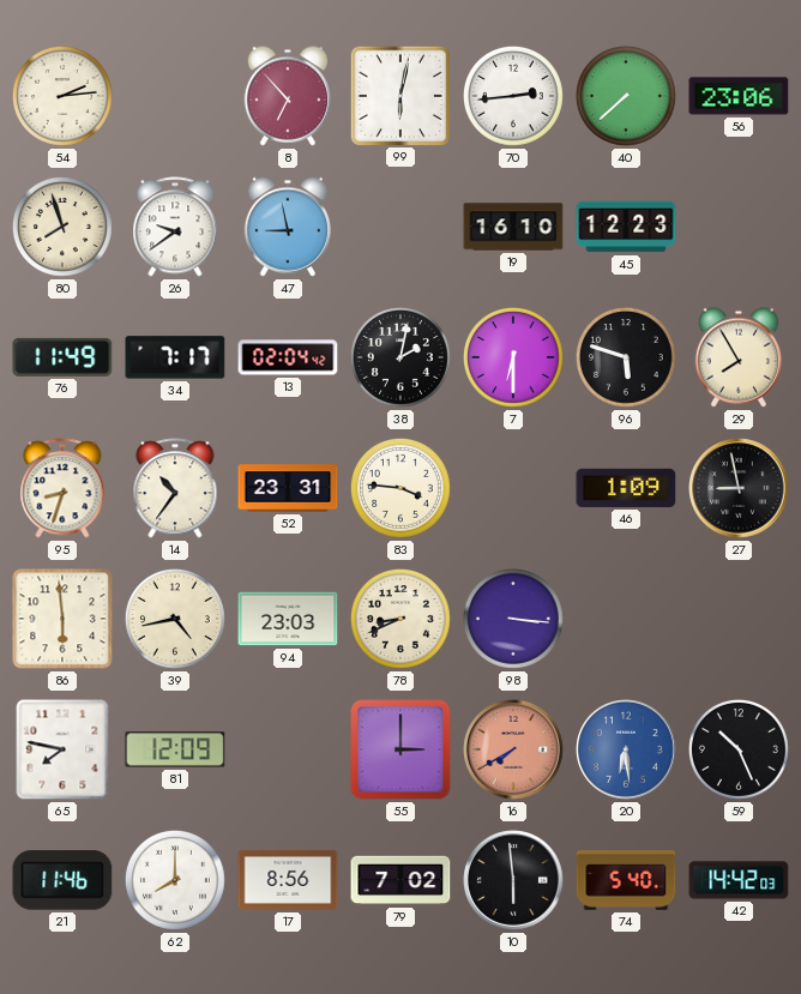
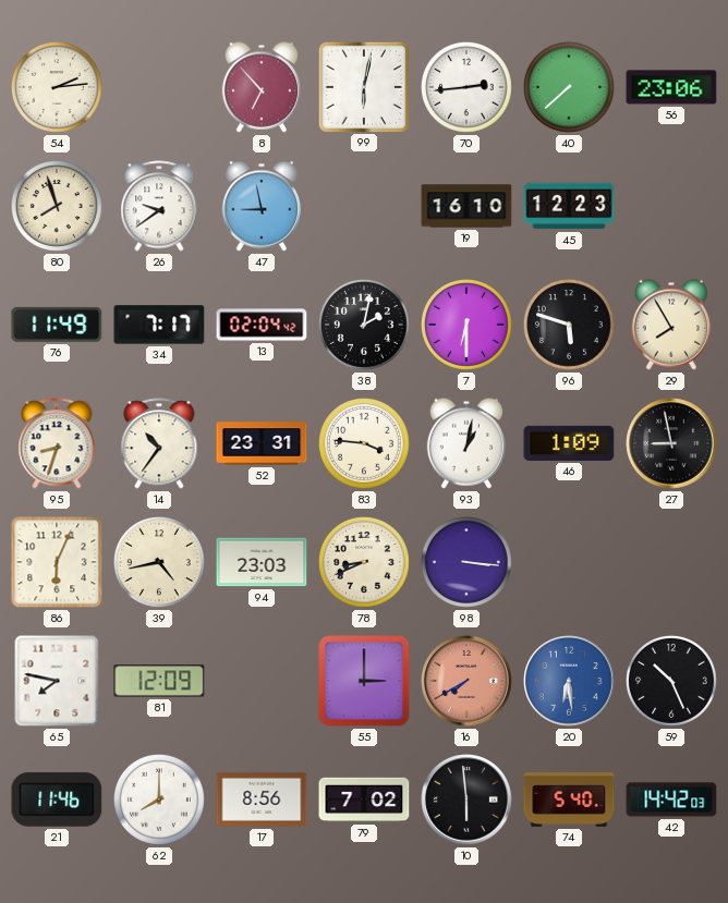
93: none -> 1:02
86: 5:59 -> 6:04
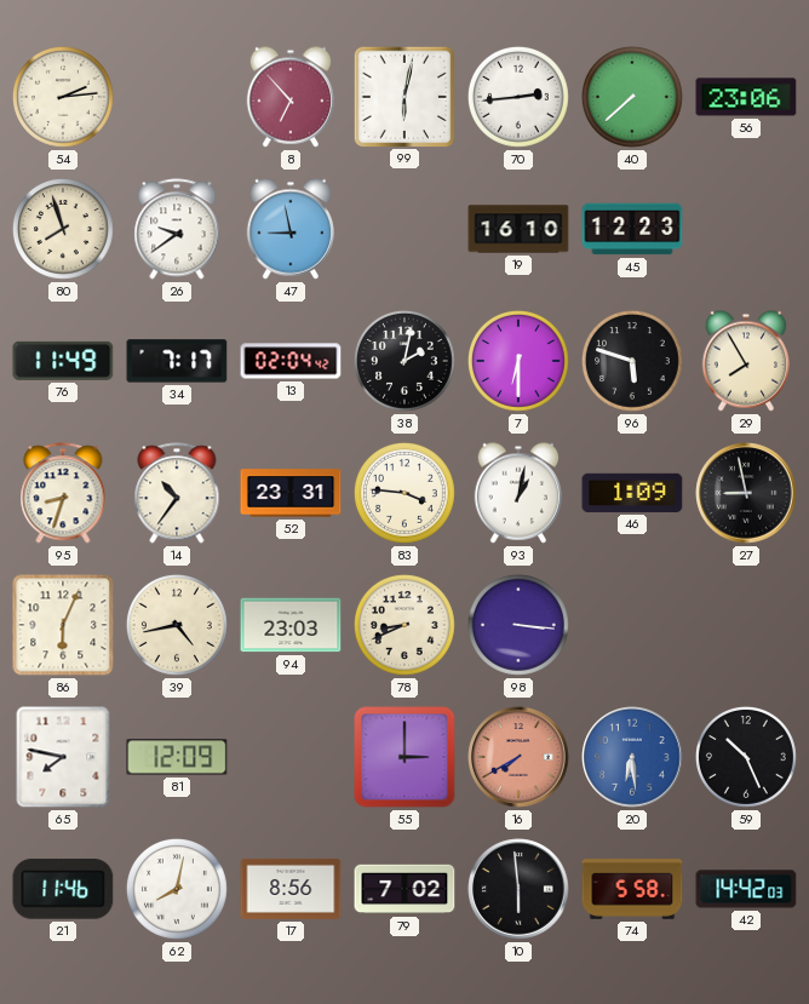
62: 8:00 -> 8:02
74: 5:40 -> 5:58
